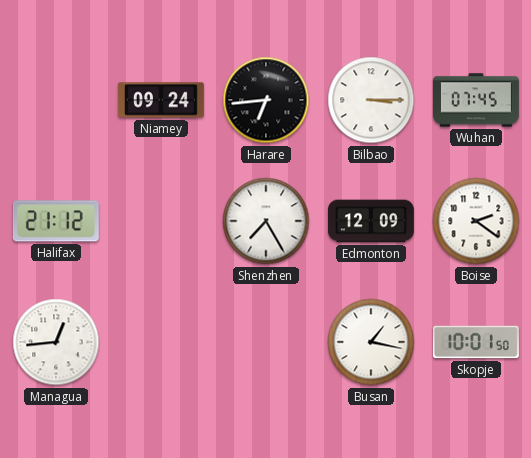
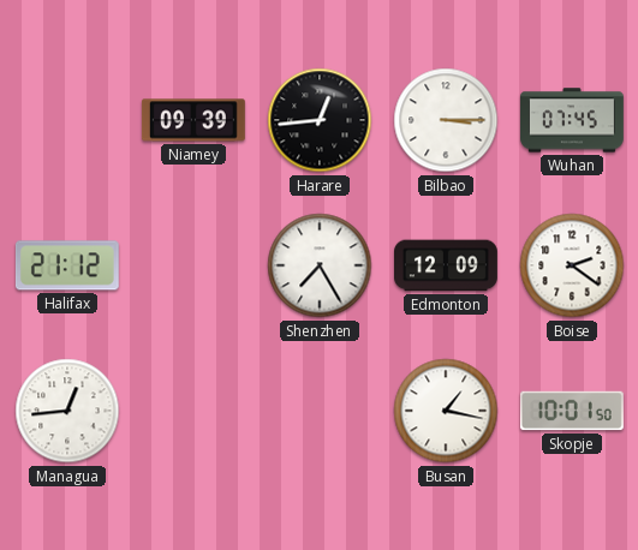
Niamey: 09:24 -> 09:39
Harare: 6:44 -> 12:44
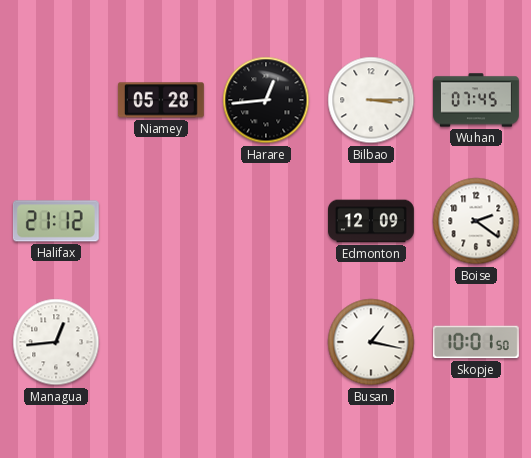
Niamey: 09:39 -> 05:28
Shenzhen: 7:25 -> none
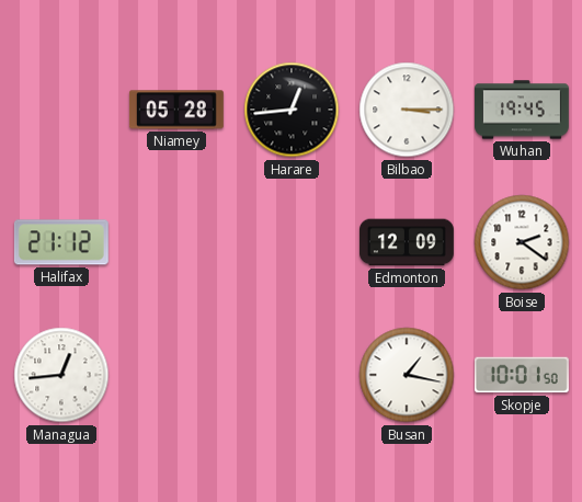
Wuhan: 07:45 -> 19:45
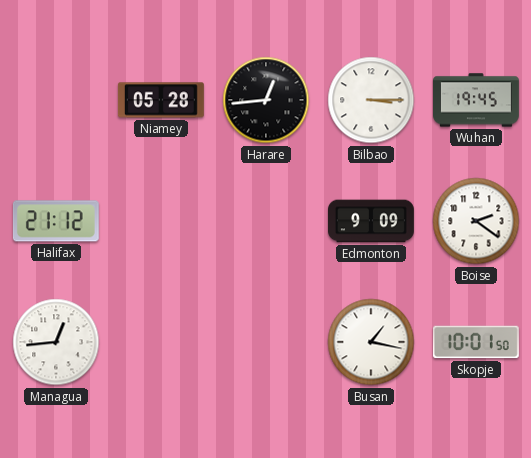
Edmonton: 12:09 -> 9:09
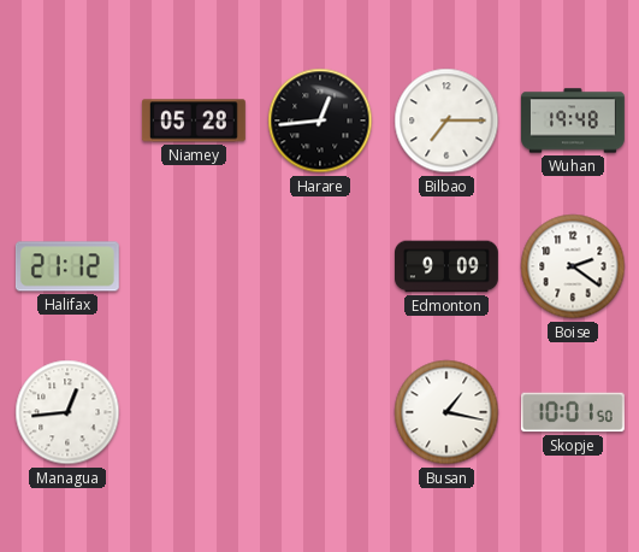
Bilbao: 3:15 -> 7:15
Wuhan: 19:45 -> 19:48
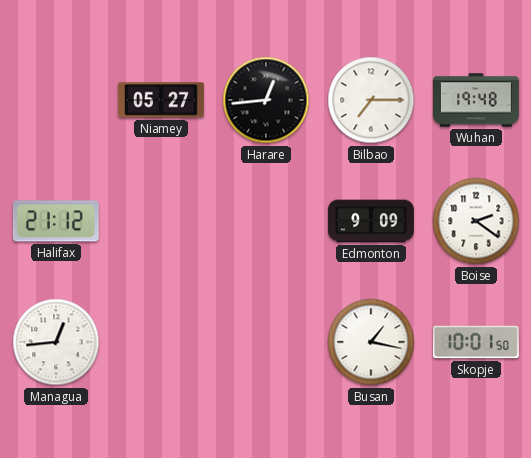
Niamey: 05:28 -> 05:27
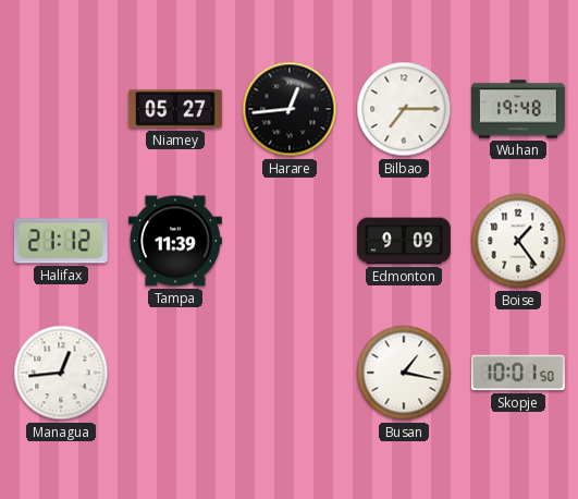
Tampa: none -> 11:39
Boise: 2:21 -> 1:24
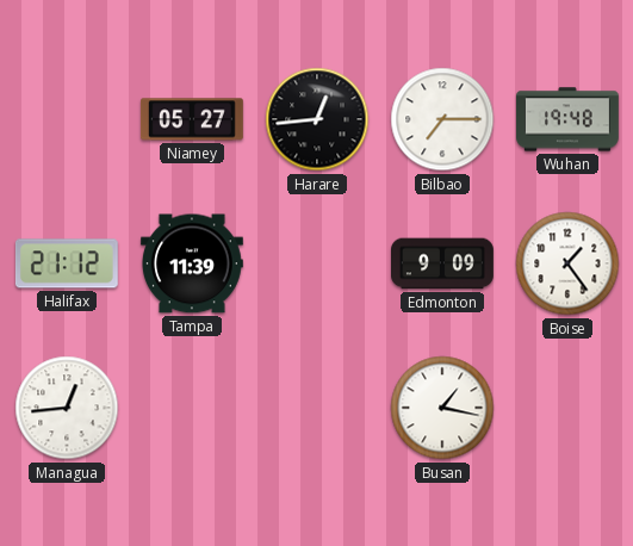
Skopje: 10:01 -> none
